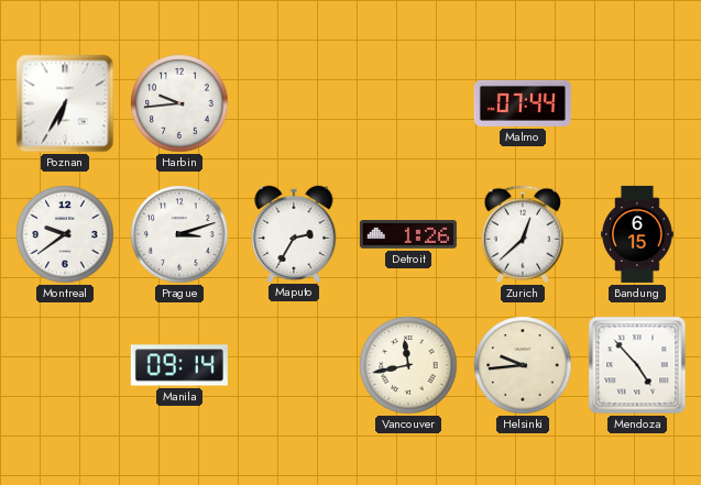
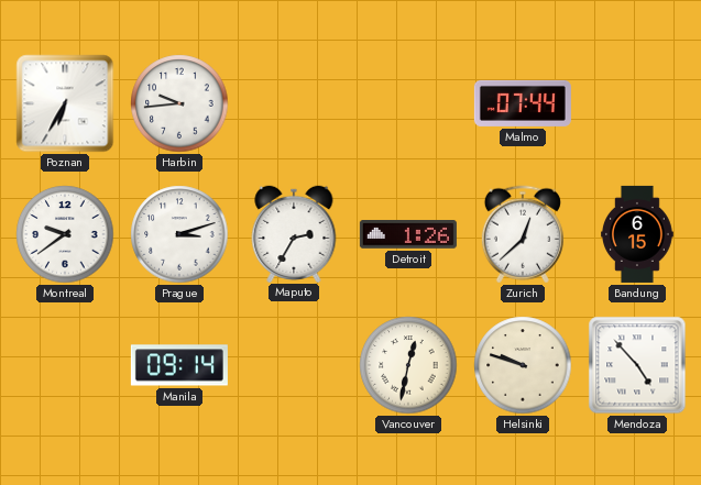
Vancouver: 11:43 -> 12:32
Helsinki: 9:44 -> 9:48
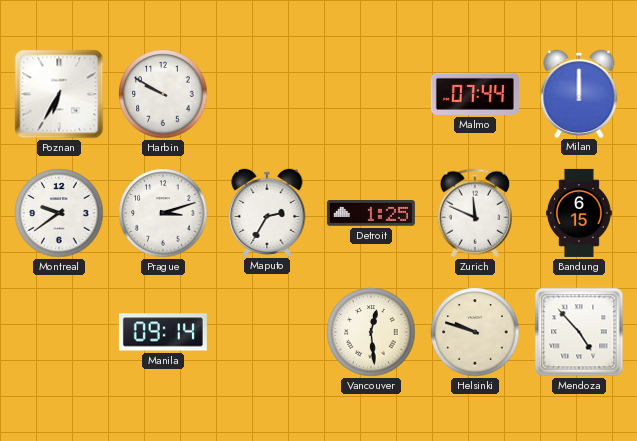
Harbin: 9:44 -> 9:50
Milan: none -> 12:00
Detroit: 1:26 -> 1:25
Zurich: 12:38 -> 11:49
Vancouver: 12:32 -> 12:29
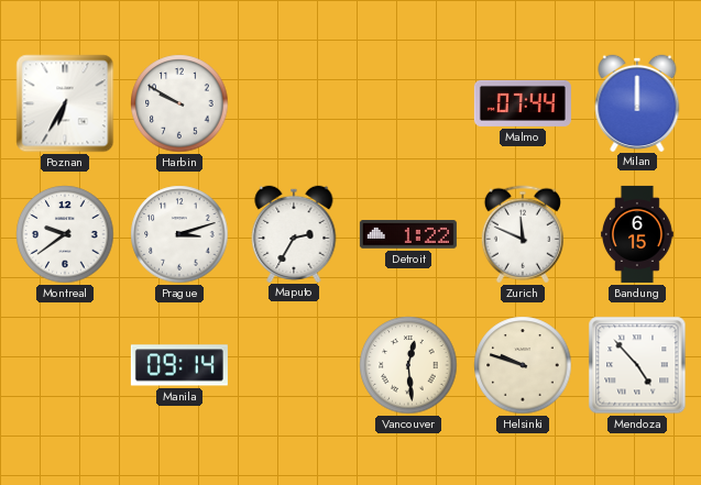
Detroit: 1:25 -> 1:22
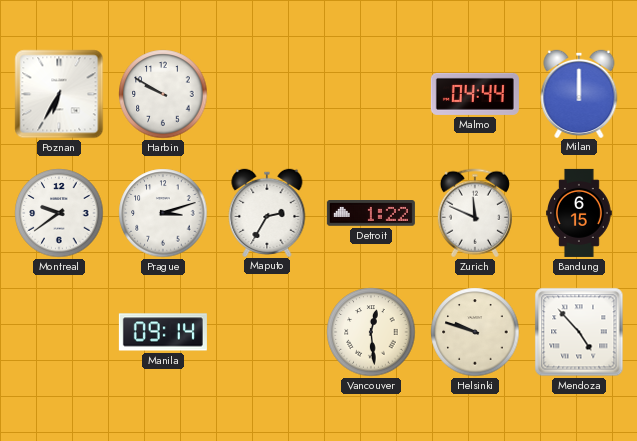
Malmo: 07:44 -> 04:44
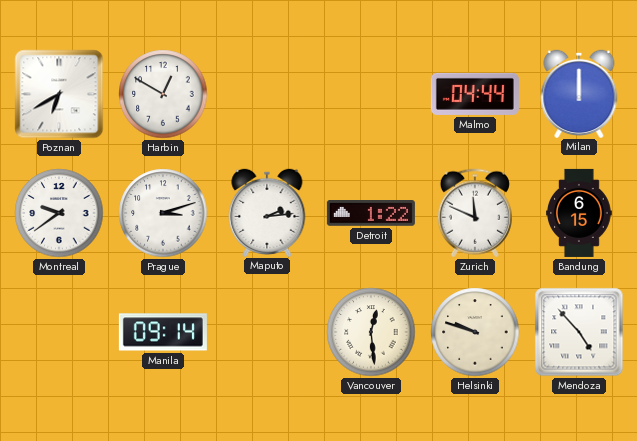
Poznan: 6:35 -> 6:40
Harbin: 9:50 -> 12:50
Maputo: 2:35 -> 2:14
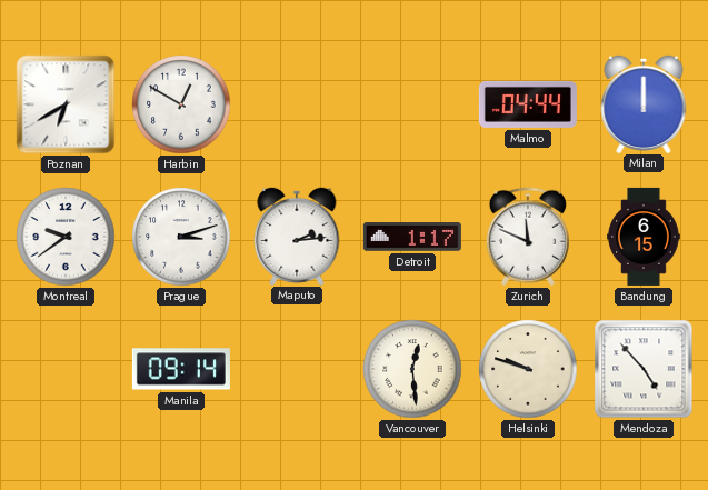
Detroit: 1:22 -> 1:17
